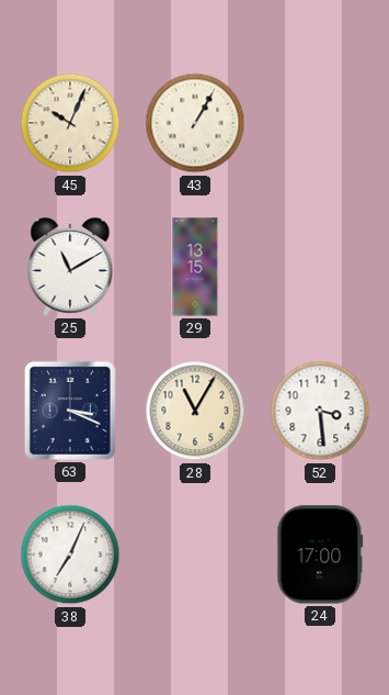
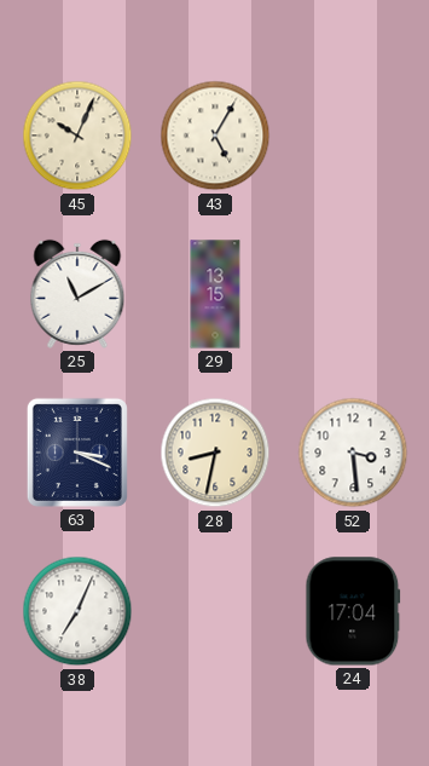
43: 1:05 -> 5:05
28: 11:05 -> 8:32
24: 17:00 -> 17:04
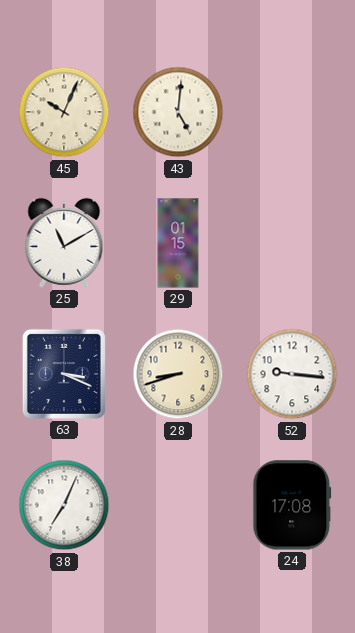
43: 5:05 -> 5:01
29: 13:15 -> 01:15
28: 8:32 -> 8:42
52: 3:29 -> 9:16
24: 17:04 -> 17:08
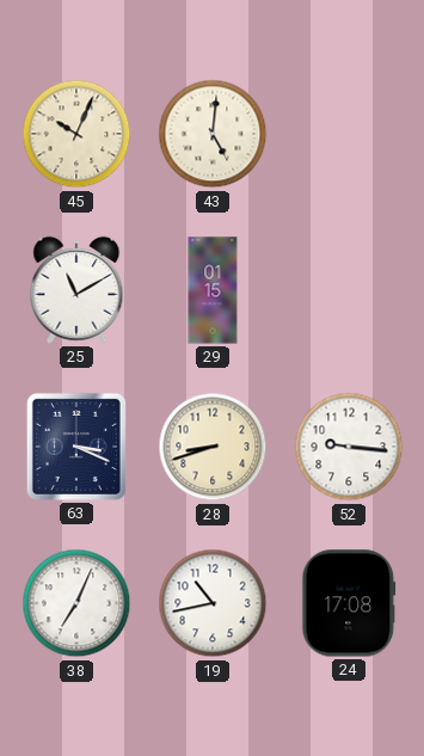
19: none -> 10:43
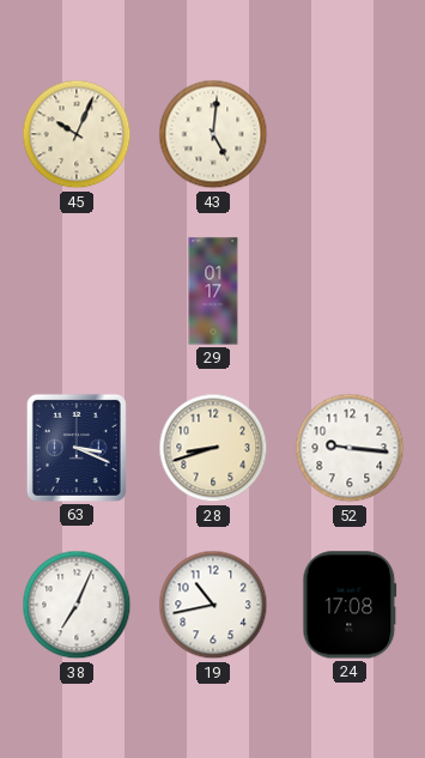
25: 11:10 -> none
29: 01:15 -> 01:17
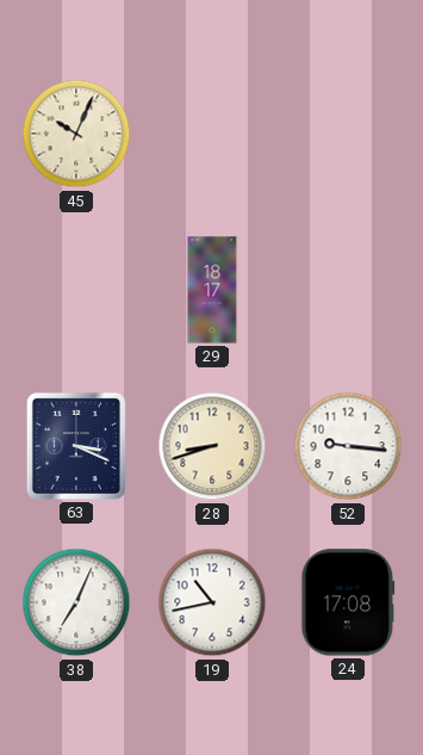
43: 5:01 -> none
29: 01:17 -> 18:17
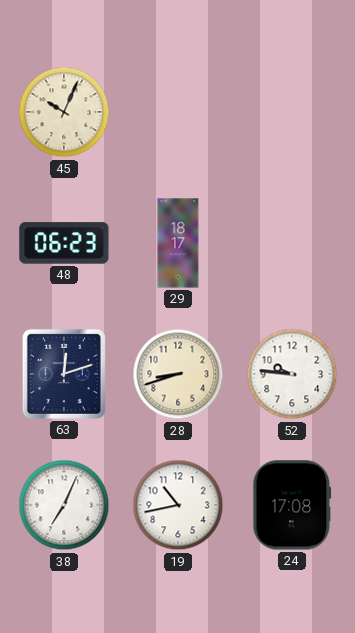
48: none -> 06:23
63: 3:19 -> 12:12
52: 9:16 -> 9:46
